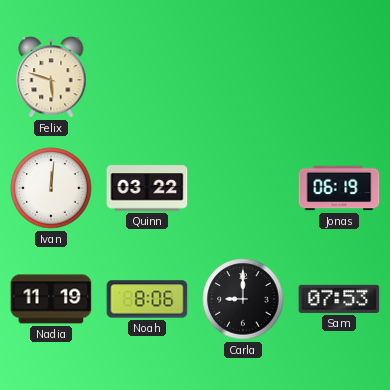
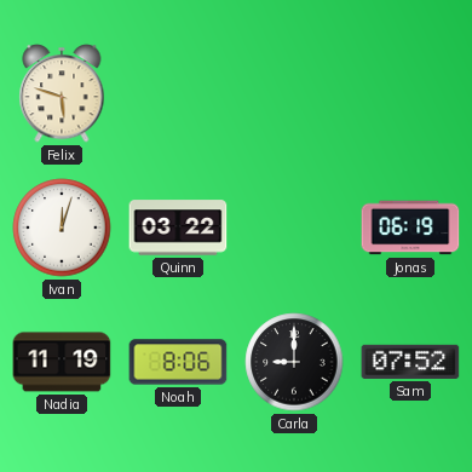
Ivan: 12:01 -> 12:03
Sam: 07:53 -> 07:52
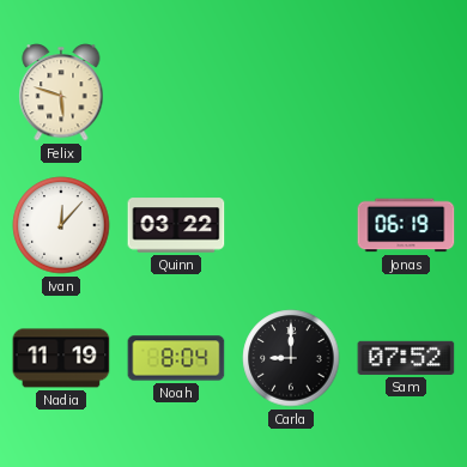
Ivan: 12:03 -> 12:07
Noah: 8:06 -> 8:04
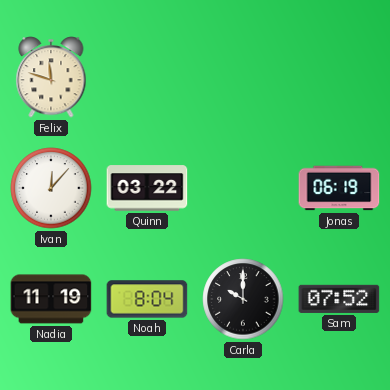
Felix: 5:48 -> 11:48
Carla: 9:00 -> 10:00
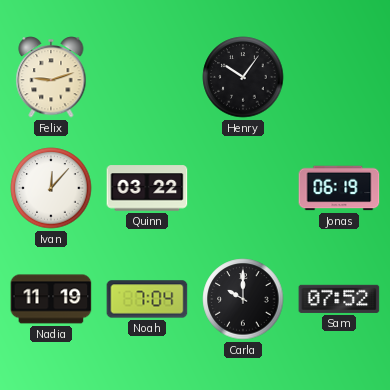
Felix: 11:48 -> 9:12
Henry: none -> 10:06
Noah: 8:04 -> 7:04
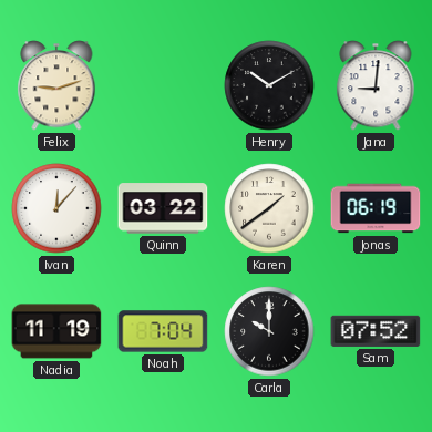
Henry: 10:06 -> 10:10
Jana: none -> 9:01
Karen: none -> 1:39
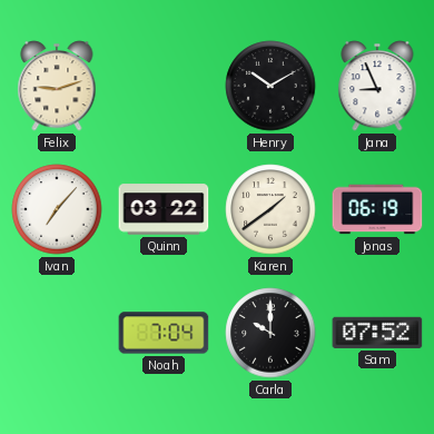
Jana: 9:01 -> 8:56
Ivan: 12:07 -> 7:07
Nadia: 11:19 -> none
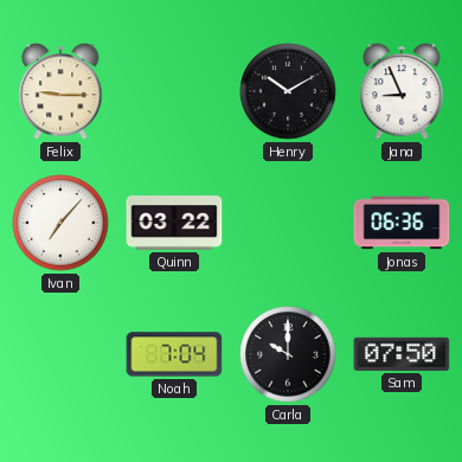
Felix: 9:12 -> 9:15
Karen: 1:39 -> none
Jonas: 06:19 -> 06:36
Sam: 07:52 -> 07:50
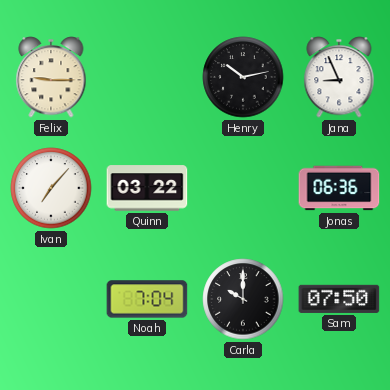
Henry: 10:10 -> 10:13
